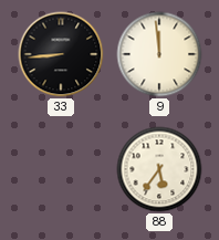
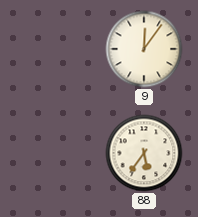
33: 8:44 -> none
9: 11:59 -> 12:06
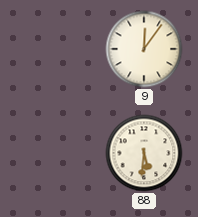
88: 5:36 -> 5:31
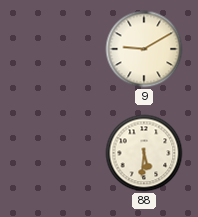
9: 12:06 -> 9:10
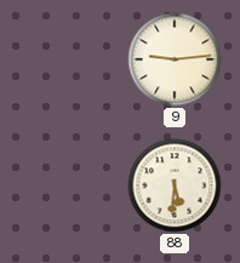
9: 9:10 -> 9:14
